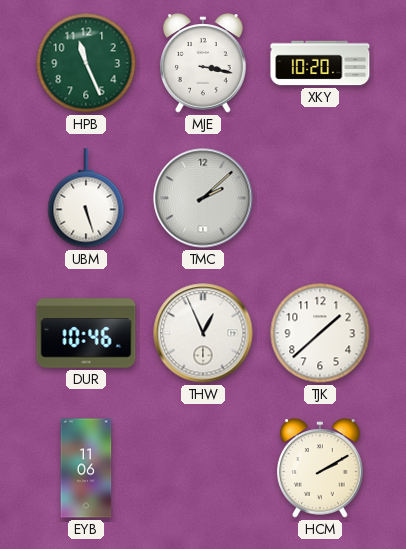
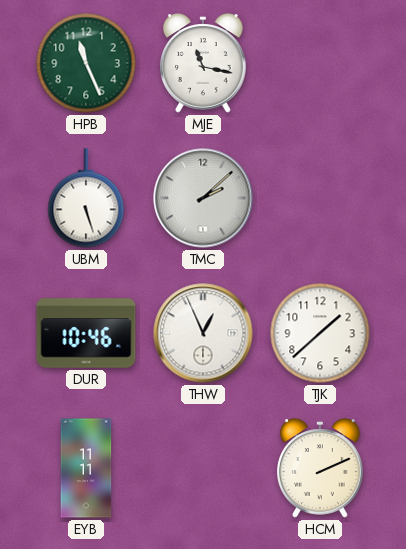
MJE: 3:17 -> 11:17
XKY: 10:20 -> none
EYB: 11:06 -> 11:11
HCM: 2:10 -> 2:11
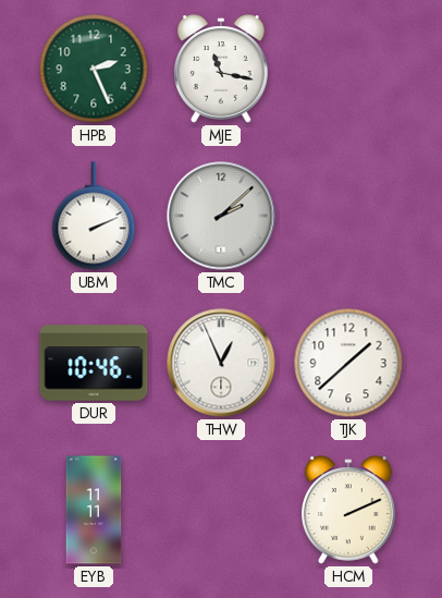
HPB: 11:26 -> 2:26
UBM: 5:27 -> 2:11
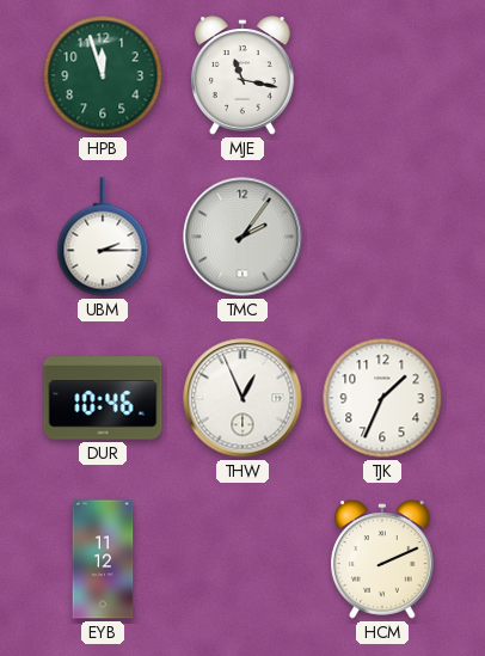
HPB: 2:26 -> 11:57
UBM: 2:11 -> 2:15
TMC: 2:08 -> 2:06
TJK: 1:38 -> 1:34
EYB: 11:11 -> 11:12
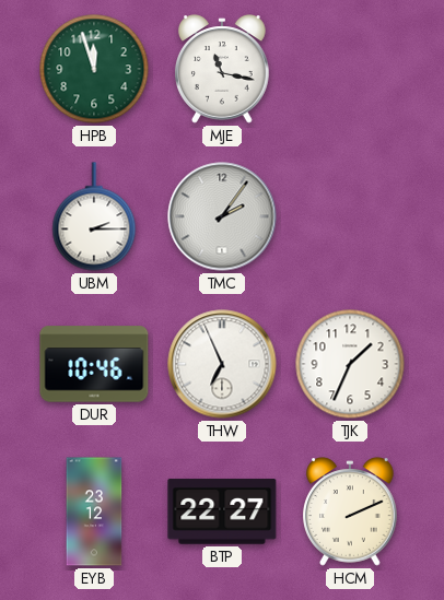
THW: 12:56 -> 6:56
EYB: 11:12 -> 23:12
BTP: none -> 22:27
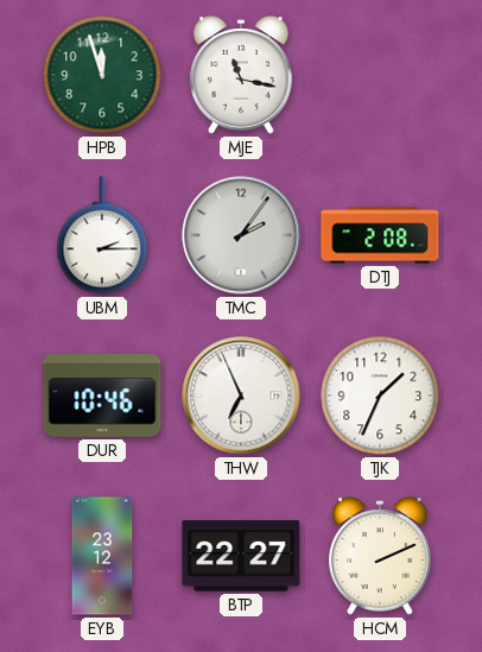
DTJ: none -> 2:08
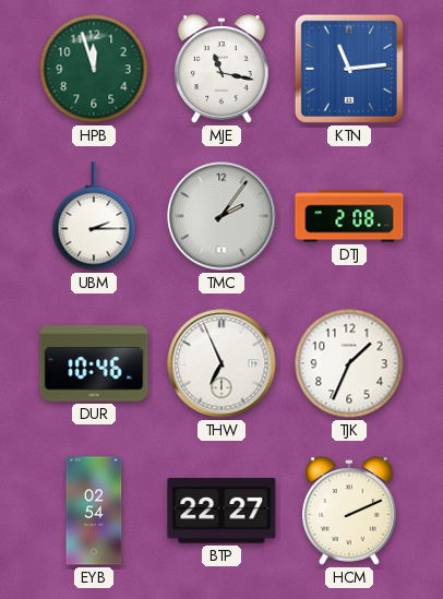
KTN: none -> 11:14
EYB: 23:12 -> 02:54
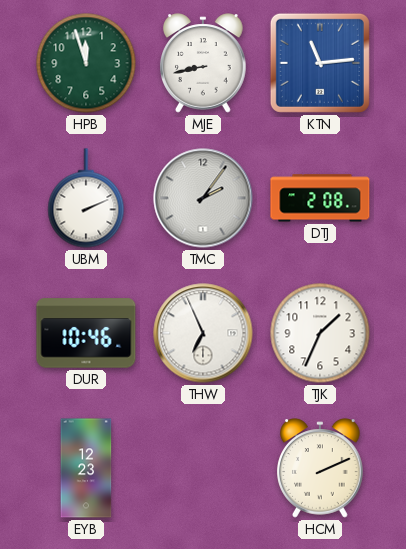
MJE: 11:17 -> 8:43
UBM: 2:15 -> 2:11
EYB: 02:54 -> 12:23
BTP: 22:27 -> none
